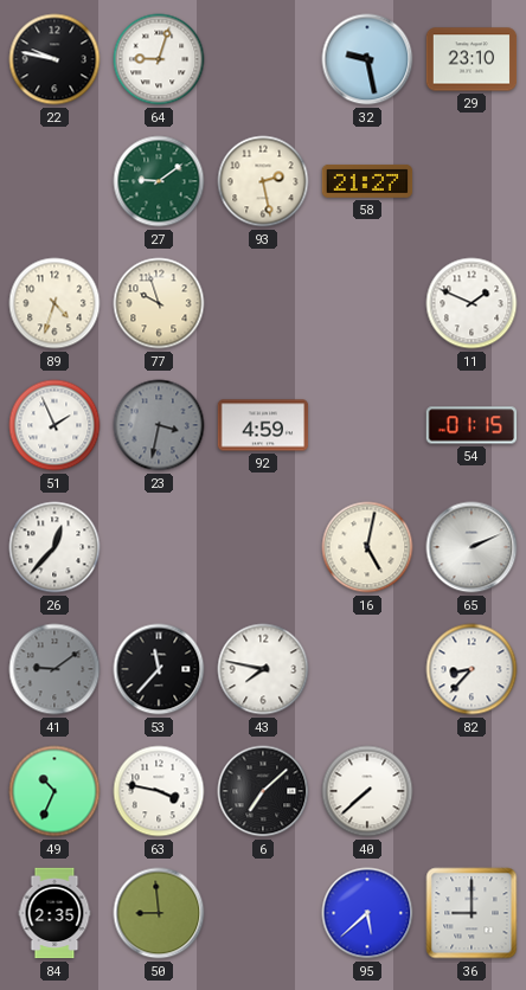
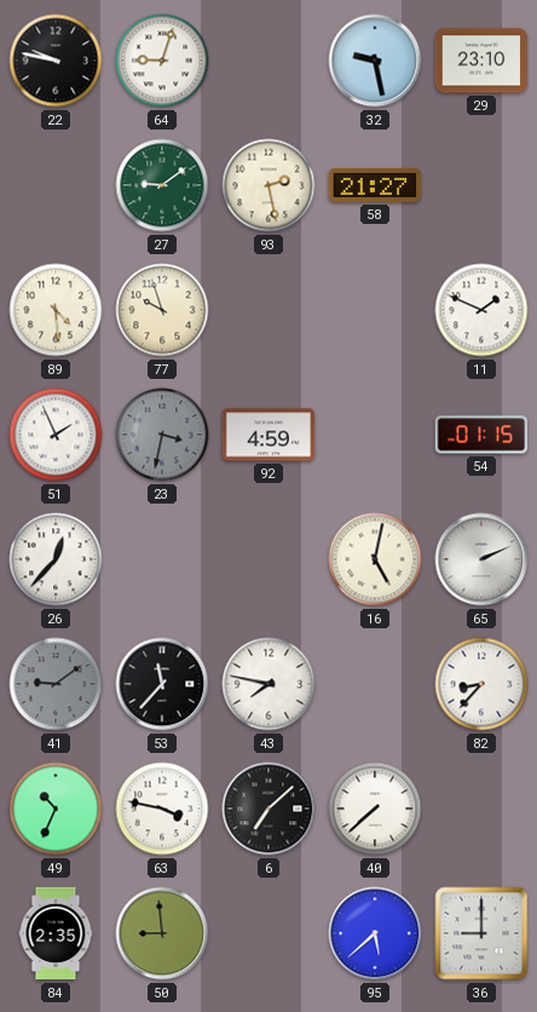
89: 4:33 -> 4:29
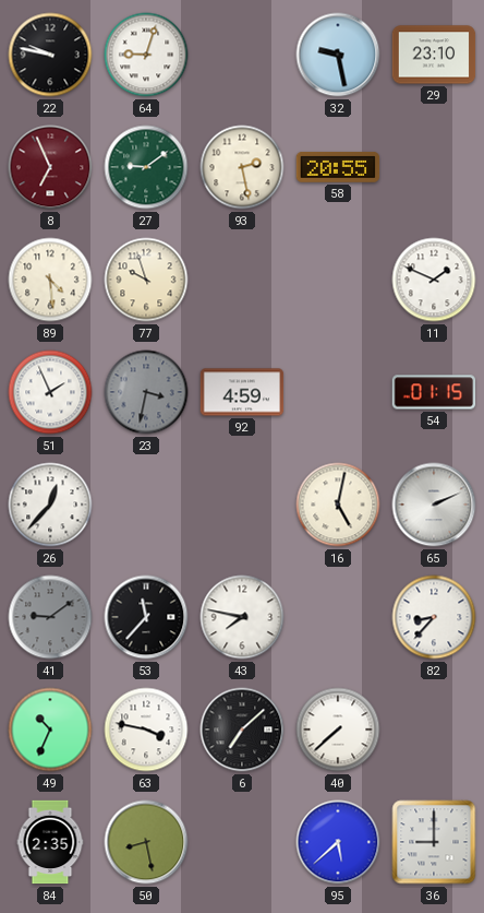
8: none -> 6:56
58: 21:27 -> 20:55
50: 8:59 -> 8:28
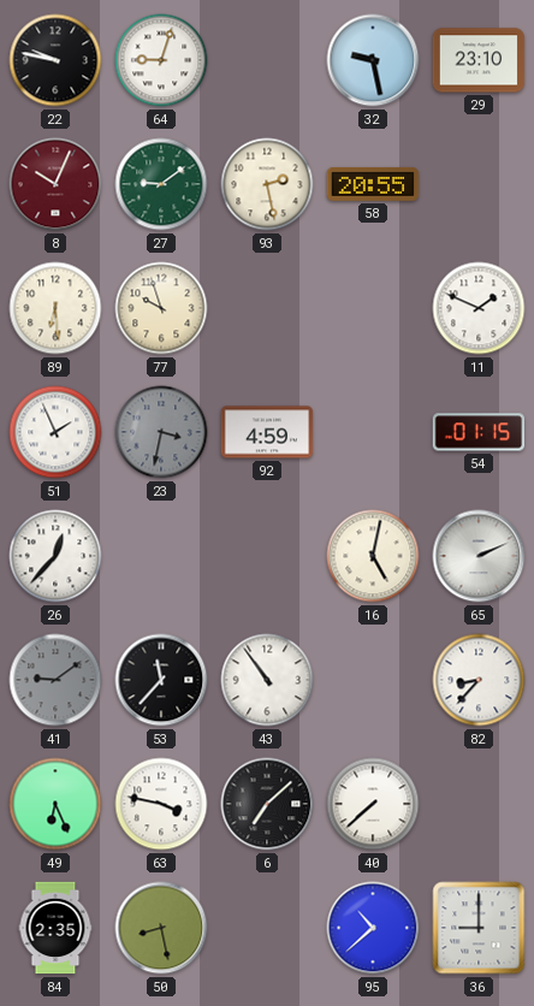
8: 6:56 -> 10:04
89: 4:29 -> 6:29
43: 7:47 -> 10:54
49: 10:34 -> 6:26
95: 5:38 -> 10:38
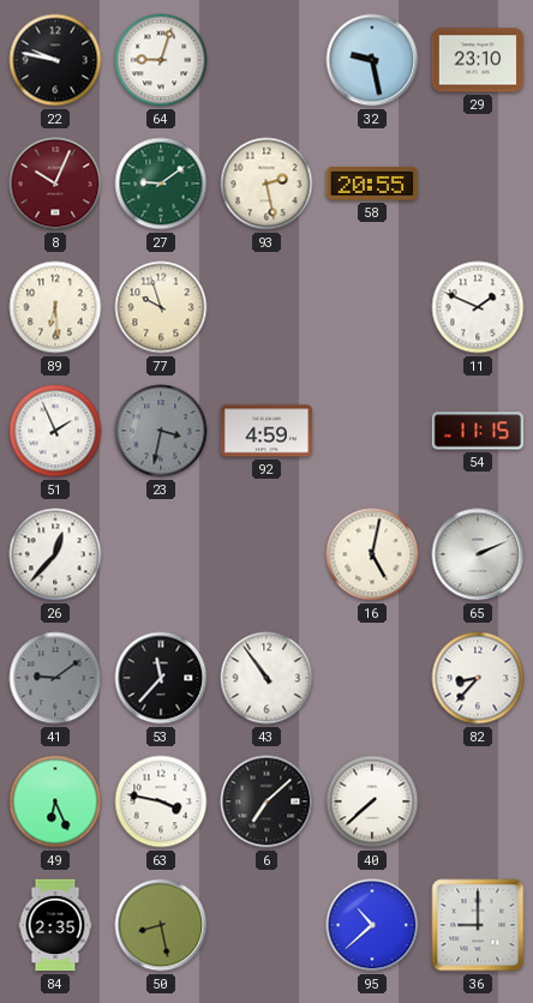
54: 01:15 -> 11:15
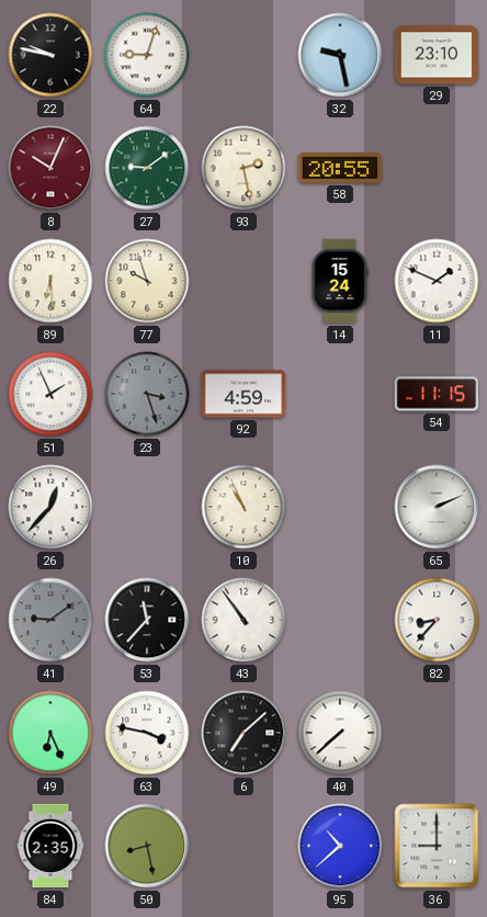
14: none -> 15:24
23: 3:32 -> 3:27
10: none -> 10:56
16: 5:02 -> none
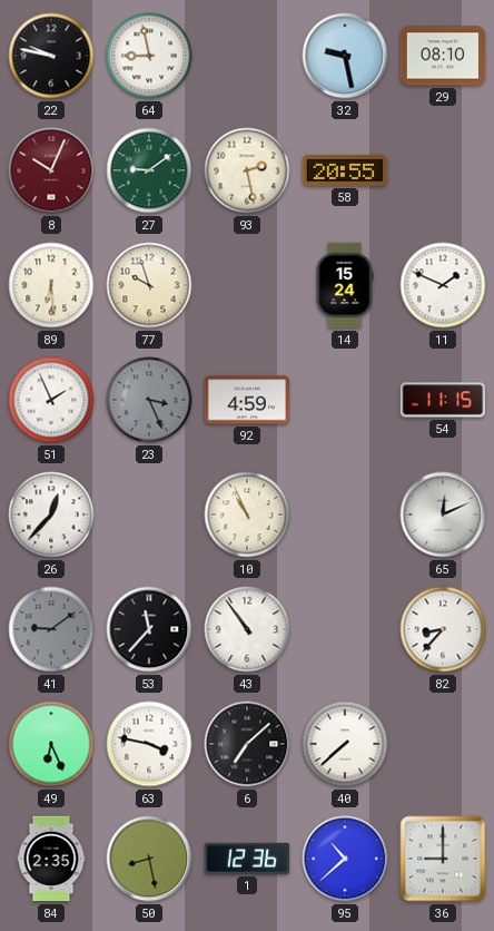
64: 9:03 -> 8:58
29: 23:10 -> 08:10
23: 3:27 -> 3:26
65: 2:11 -> 12:11
1: none -> 12:36
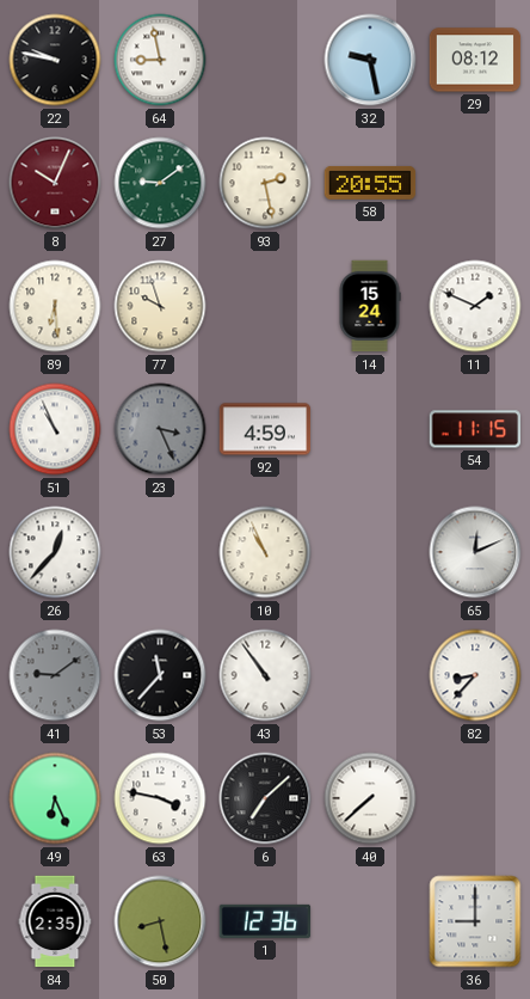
29: 08:10 -> 08:12
51: 1:56 -> 10:56
95: 10:38 -> none
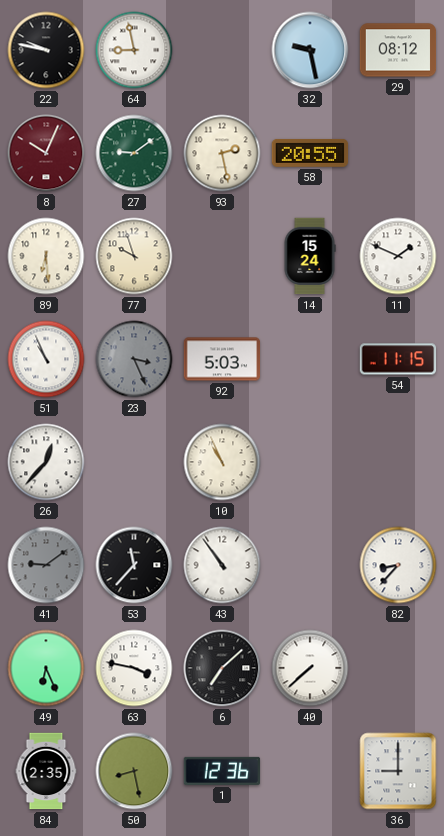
92: 4:59 -> 5:03
65: 12:11 -> none
